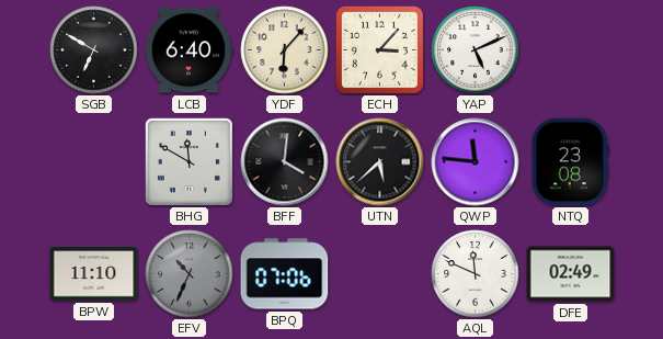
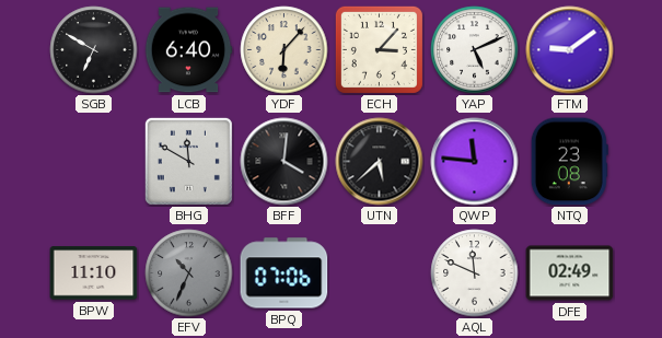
FTM: none -> 9:09
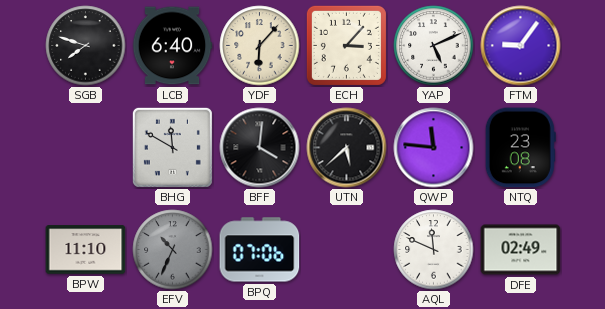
SGB: 6:50 -> 7:48
FTM: 9:09 -> 9:06
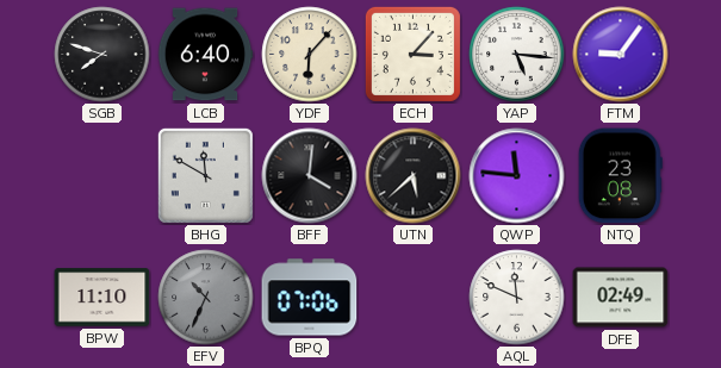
YAP: 5:11 -> 5:16
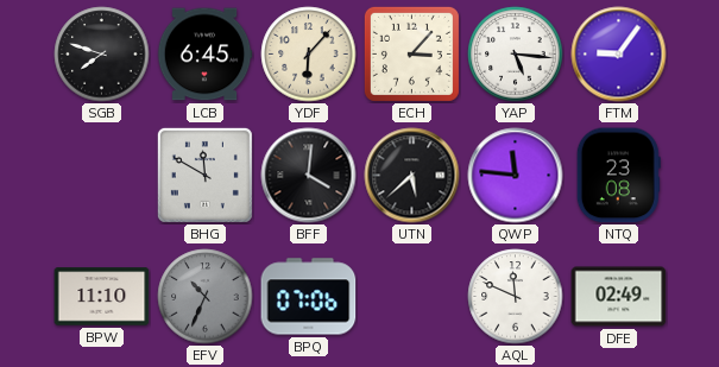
LCB: 6:40 -> 6:45
